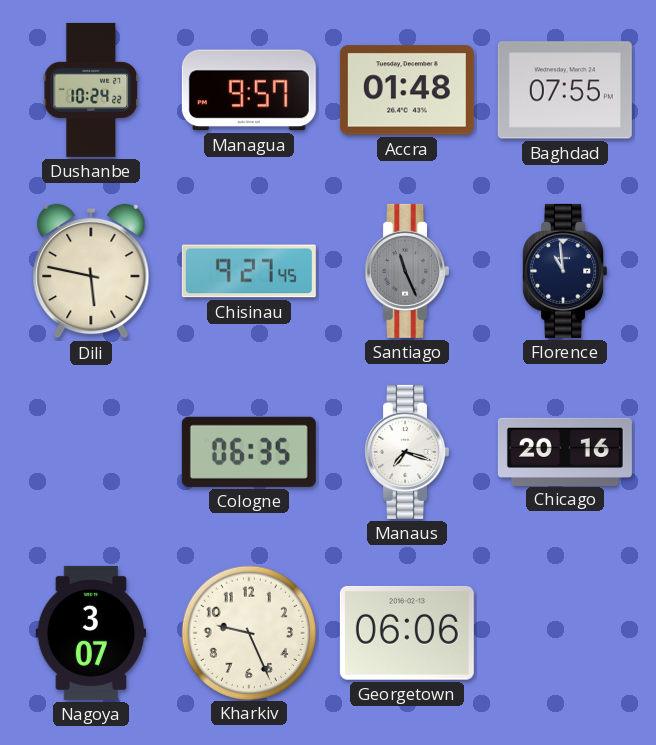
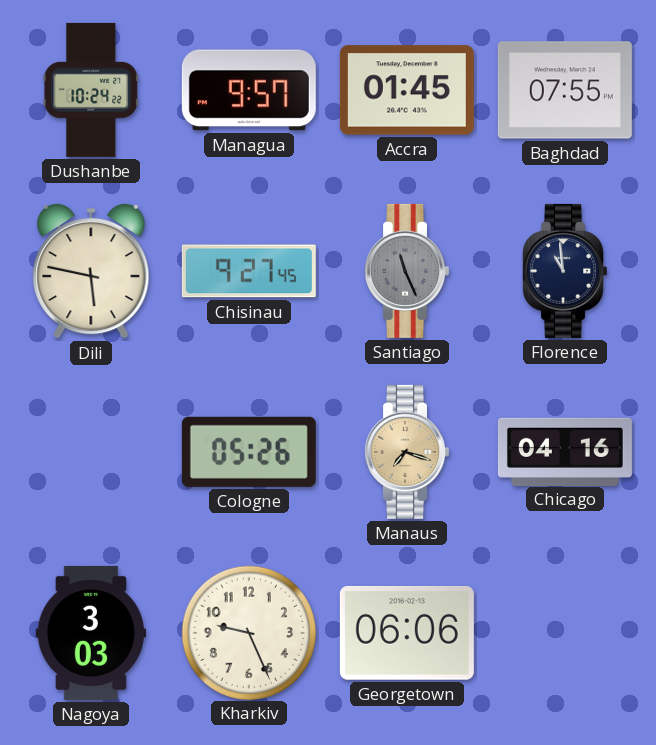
Accra: 01:48 -> 01:45
Cologne: 06:35 -> 05:26
Manaus dial: white -> champagne
Chicago: 20:16 -> 04:16
Nagoya: 3:07 -> 3:03
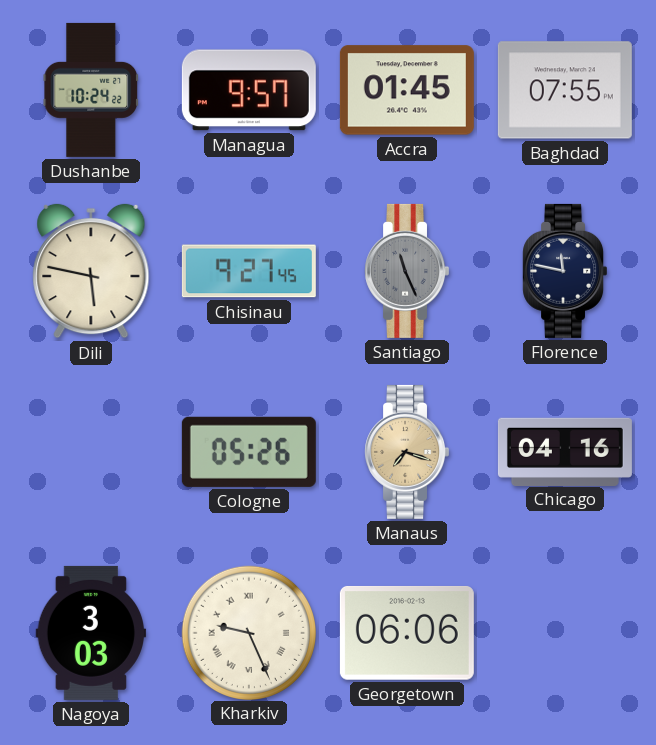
Florence: 10:59 -> 11:47
Kharkiv numerals: Arabic -> Roman
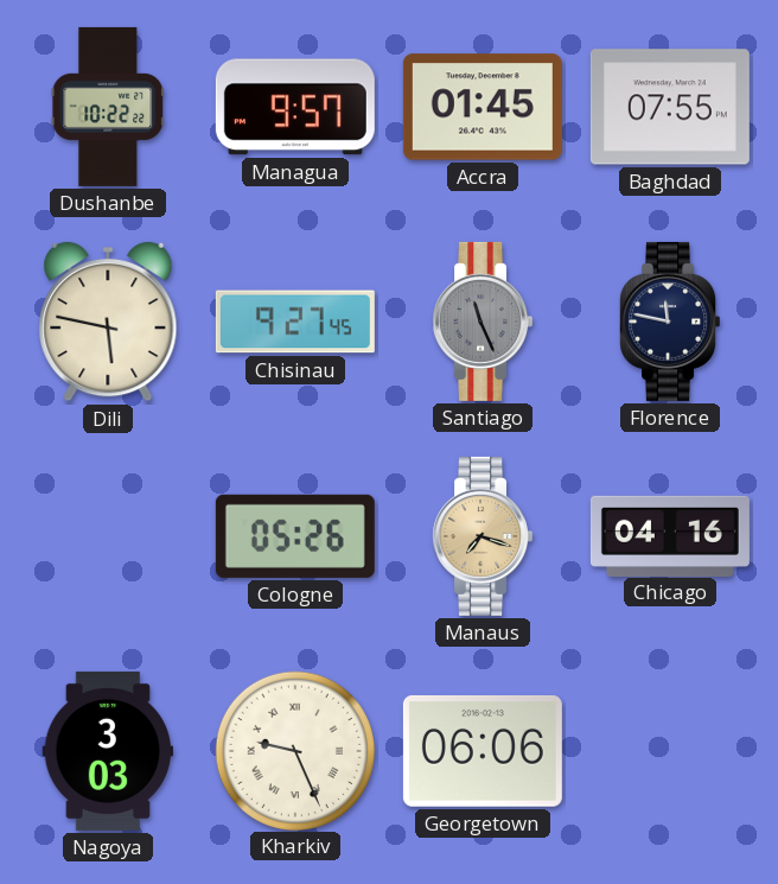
Dushanbe: 10:24 -> 10:22
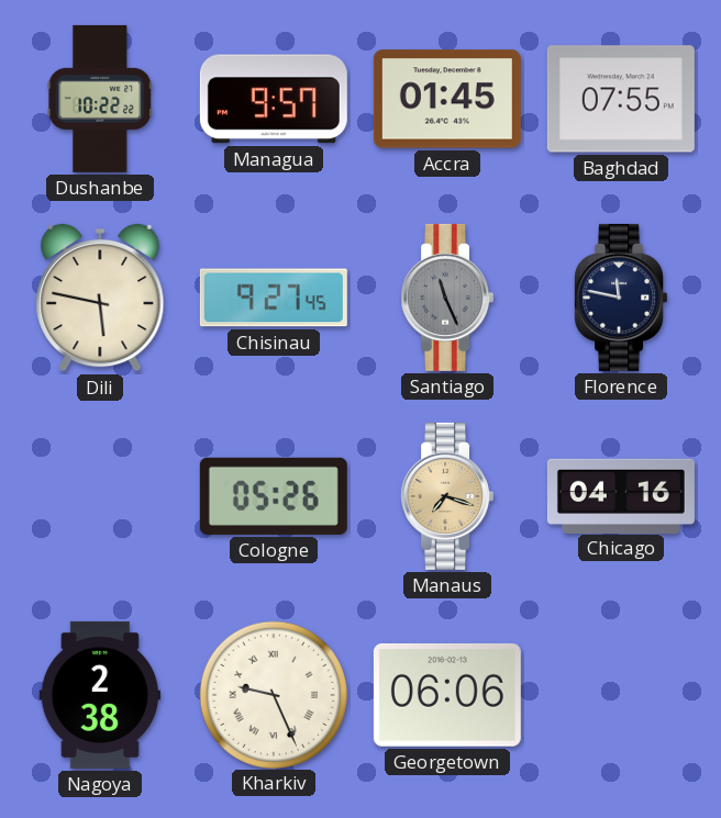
Nagoya: 3:03 -> 2:38
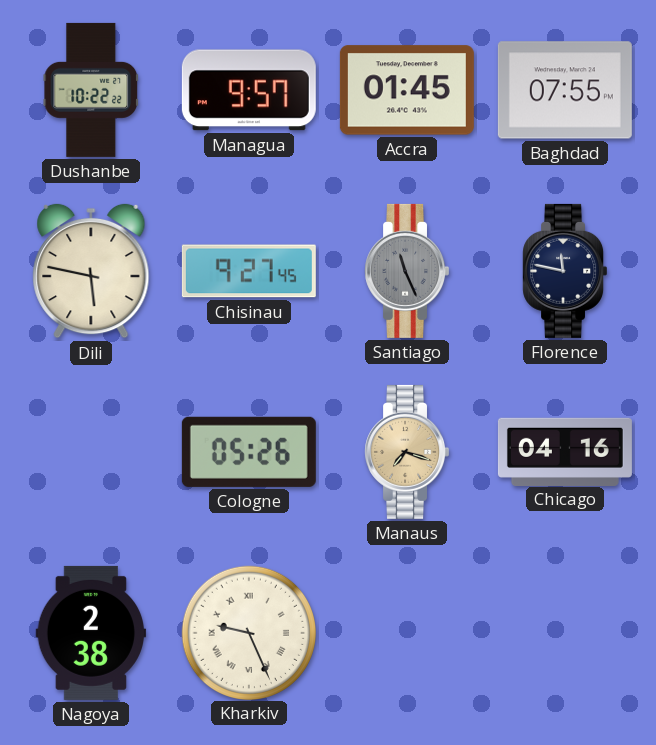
Georgetown: 06:06 -> none
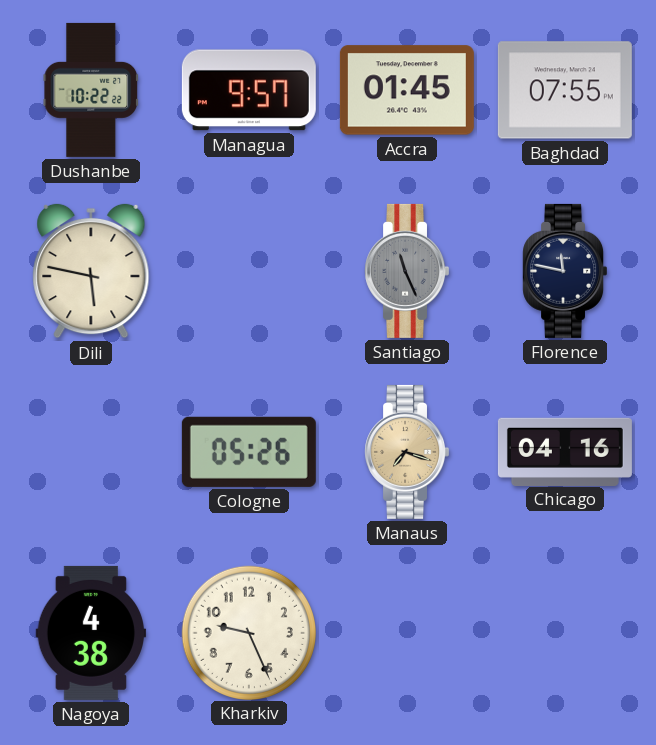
Chisinau: 9:27 -> none
Nagoya: 2:38 -> 4:38
Kharkiv numerals: Roman -> Arabic
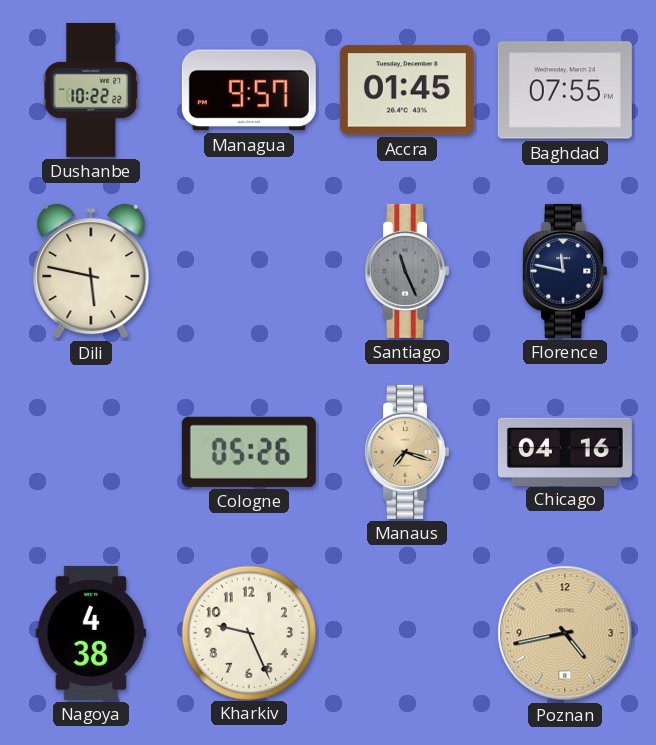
Poznan: none -> 4:43
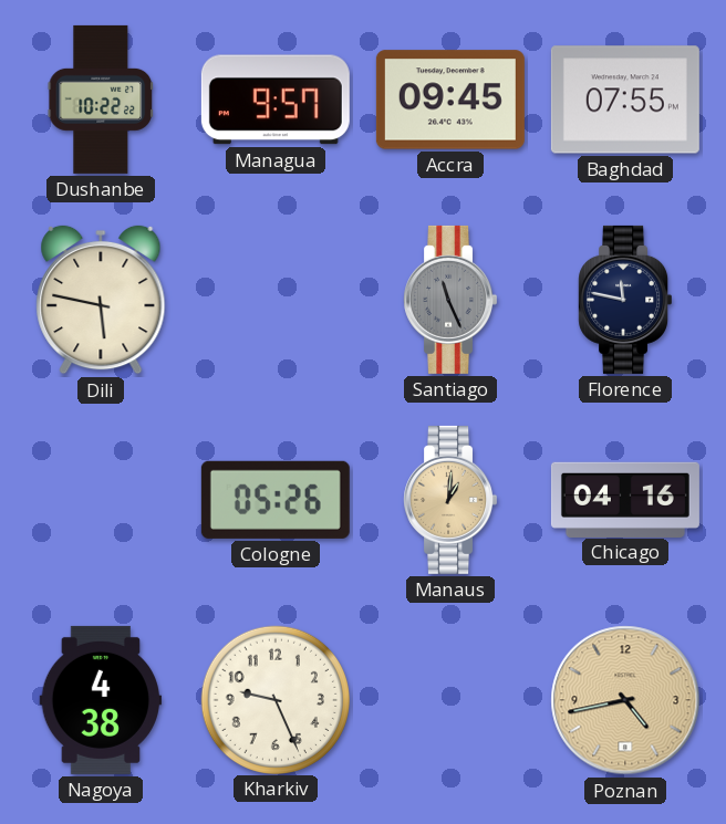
Accra: 01:45 -> 09:45
Manaus: 7:18 -> 1:01
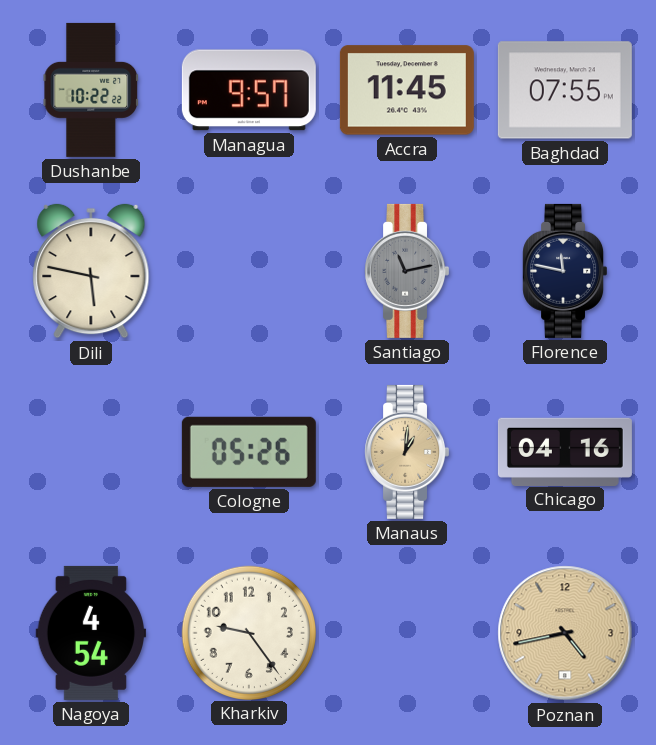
Accra: 09:45 -> 11:45
Santiago: 11:26 -> 11:13
Nagoya: 4:38 -> 4:54
Kharkiv: 9:26 -> 9:24
